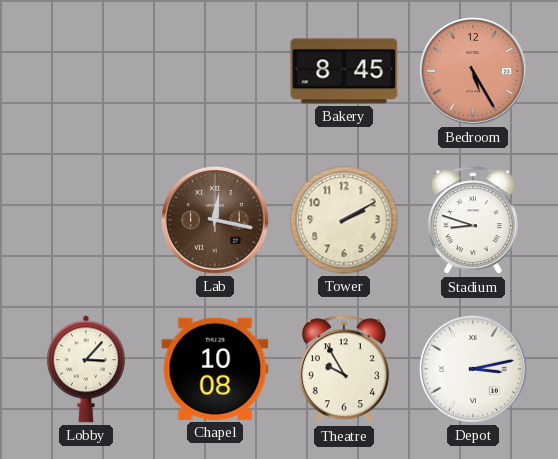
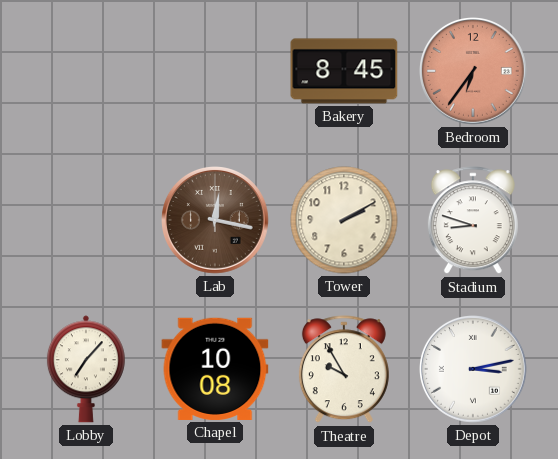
Bedroom: 5:25 -> 6:36
Lobby: 3:07 -> 7:07
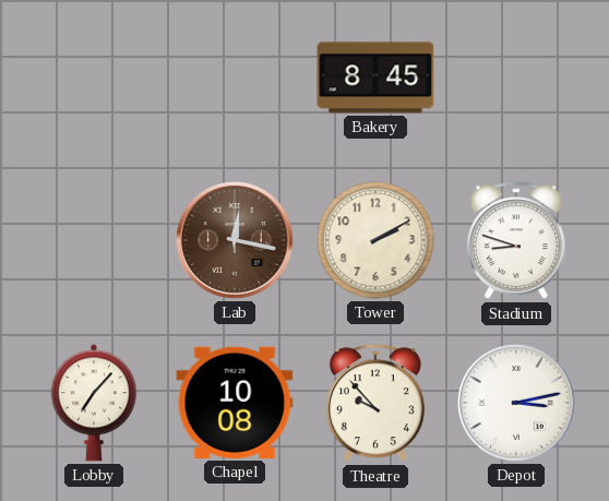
Bedroom: 6:36 -> none
Theatre: 9:55 -> 9:53
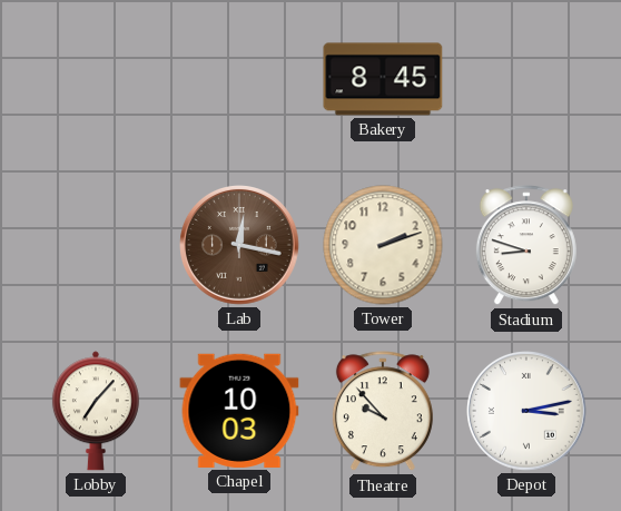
Tower: 2:10 -> 2:12
Chapel: 10:08 -> 10:03
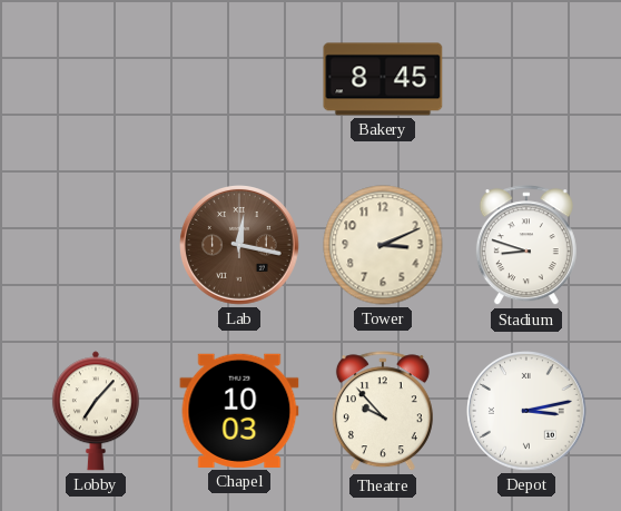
Tower: 2:12 -> 3:11
